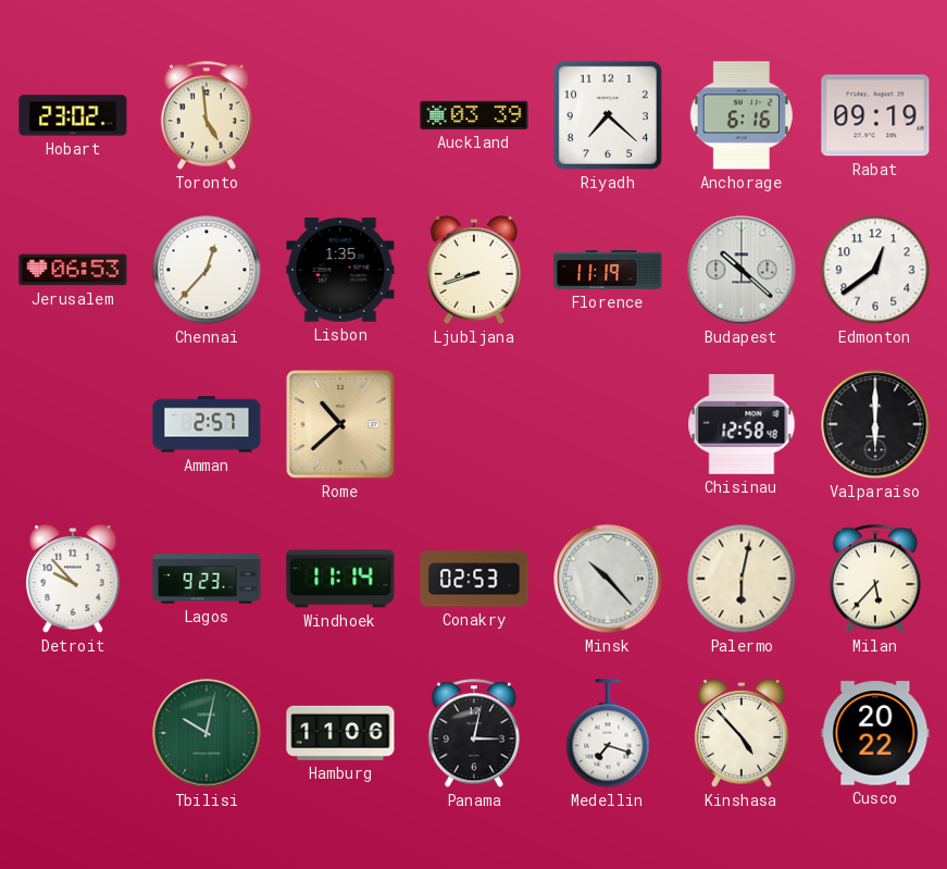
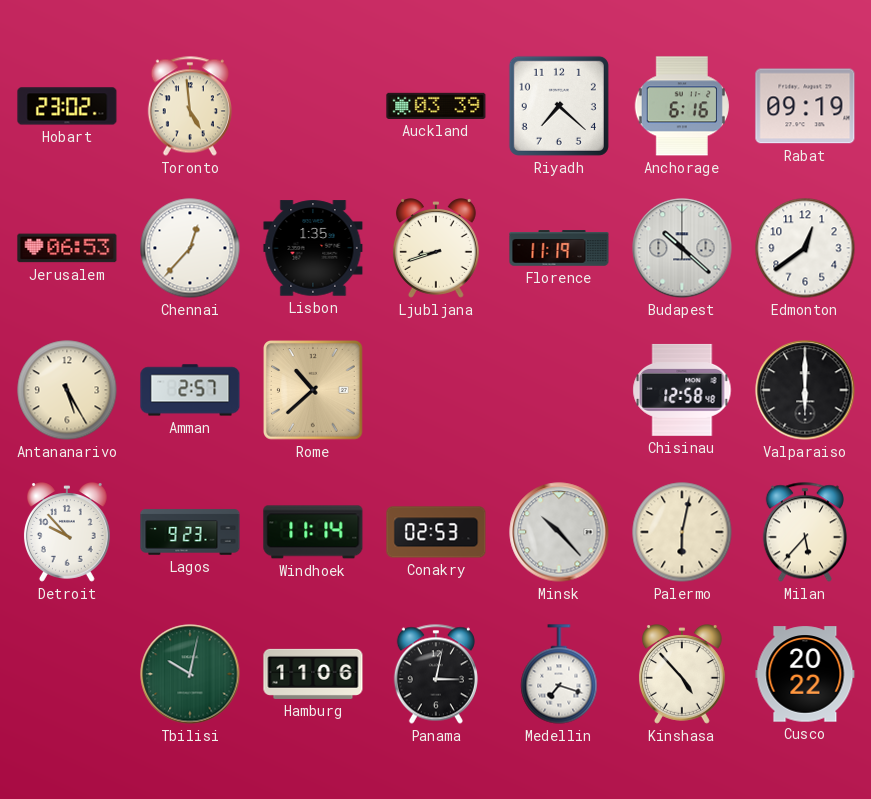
Antananarivo: none -> 5:25
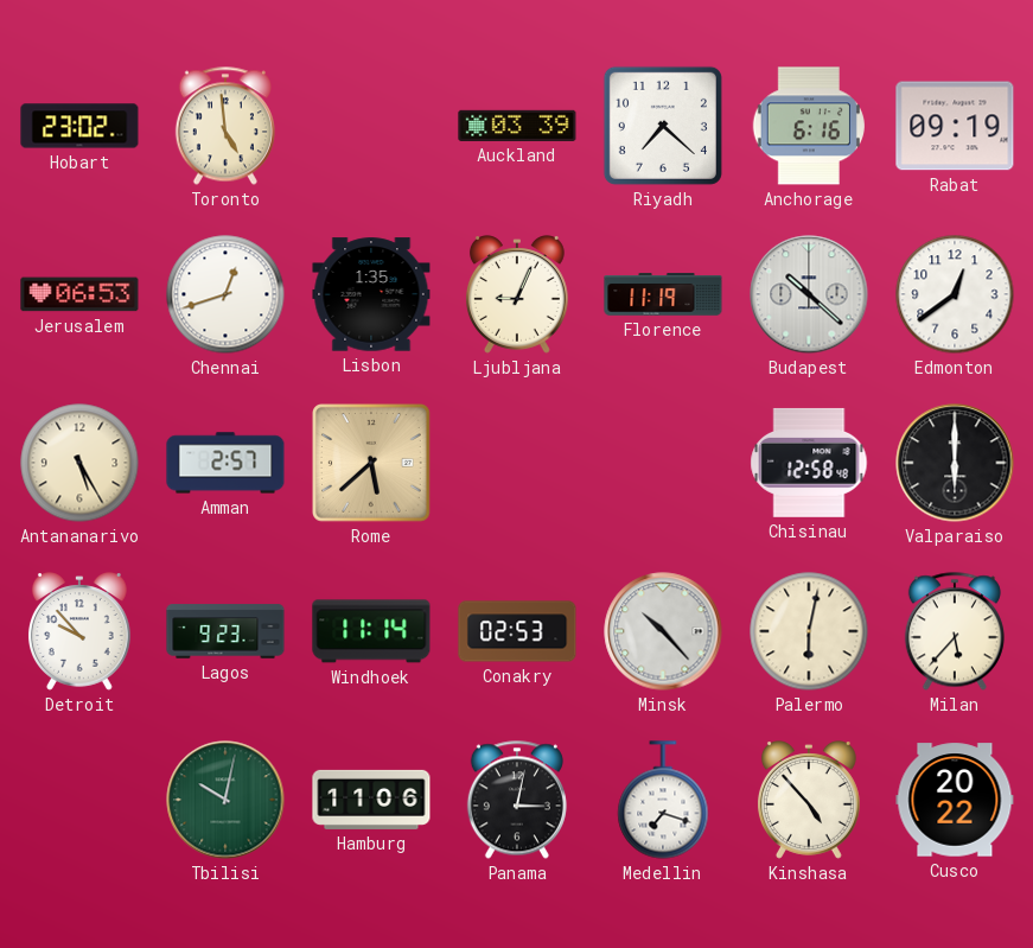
Chennai: 12:37 -> 12:42
Ljubljana: 8:42 -> 9:04
Rome: 10:38 -> 5:38
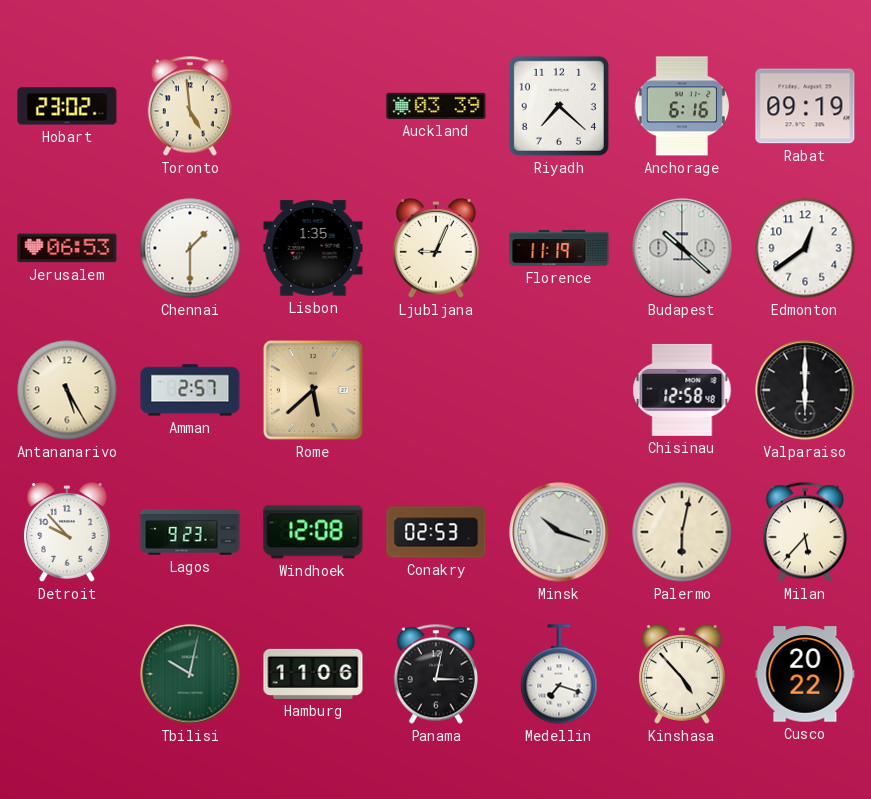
Chennai: 12:42 -> 1:30
Windhoek: 11:14 -> 12:08
Minsk: 10:23 -> 10:18
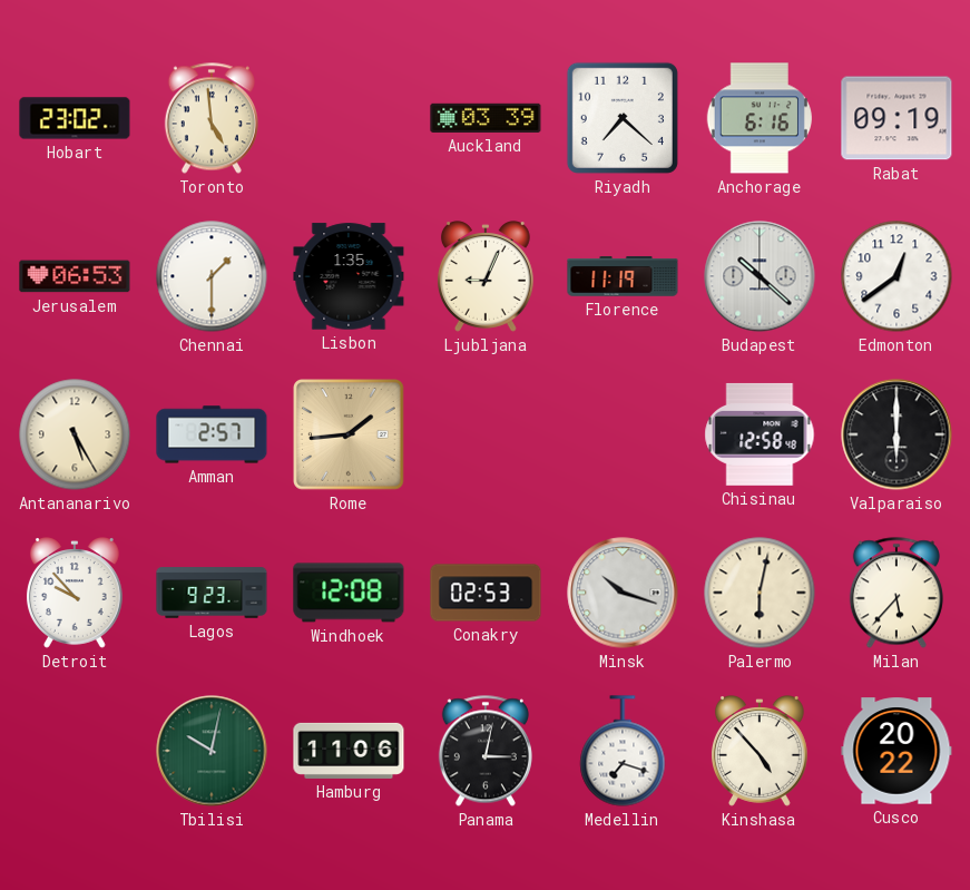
Rome: 5:38 -> 1:44
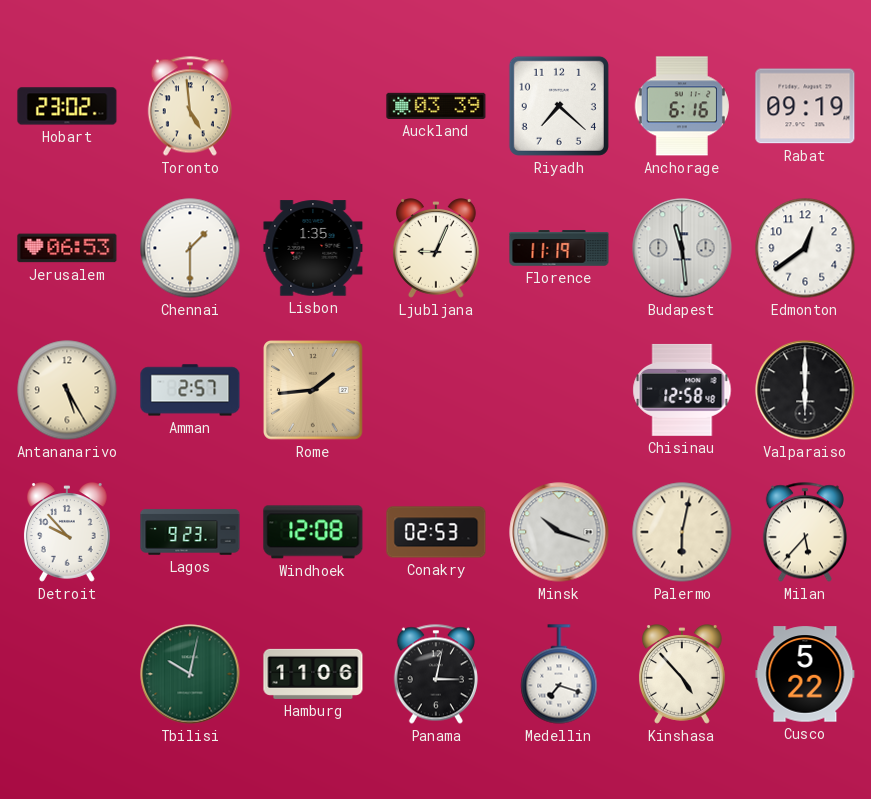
Budapest: 10:22 -> 11:29
Cusco: 20:22 -> 5:22
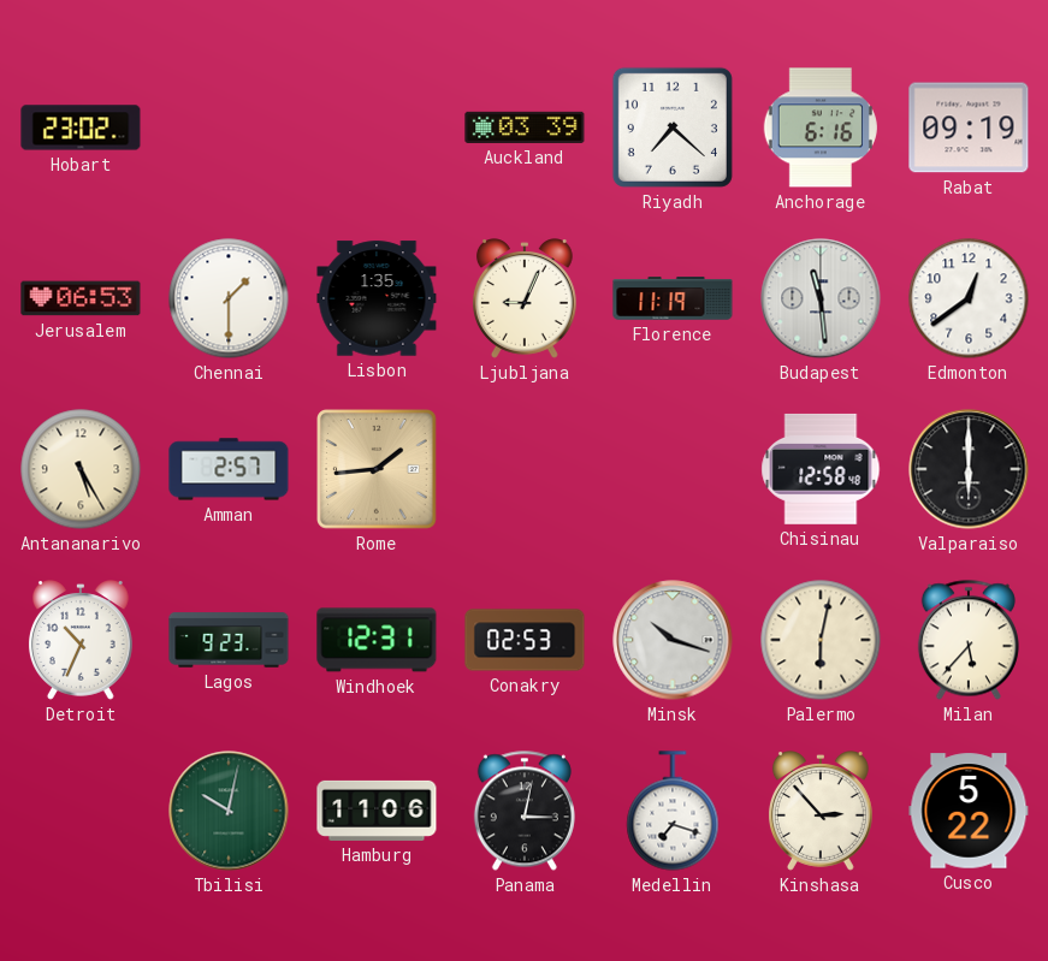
Toronto: 4:59 -> none
Detroit: 9:53 -> 10:34
Windhoek: 12:08 -> 12:31
Kinshasa: 4:53 -> 2:53
